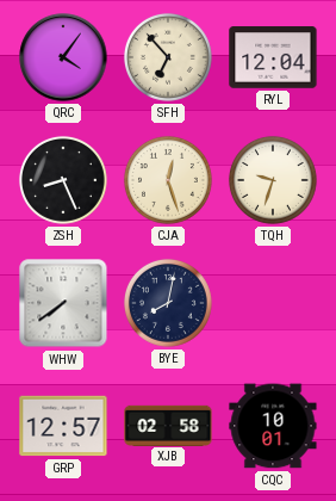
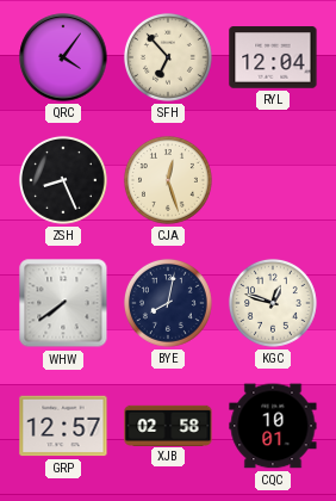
TQH: 9:33 -> none
KGC: none -> 12:48
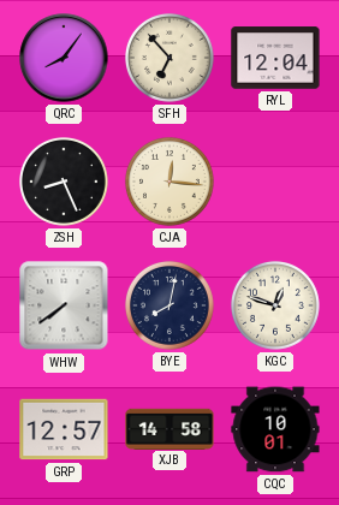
QRC: 4:06 -> 8:06
CJA: 12:27 -> 12:16
XJB: 02:58 -> 14:58
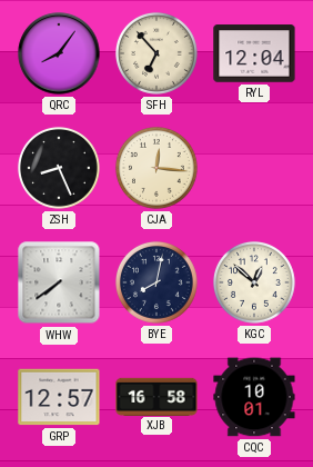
KGC: 12:48 -> 12:52
XJB: 14:58 -> 16:58
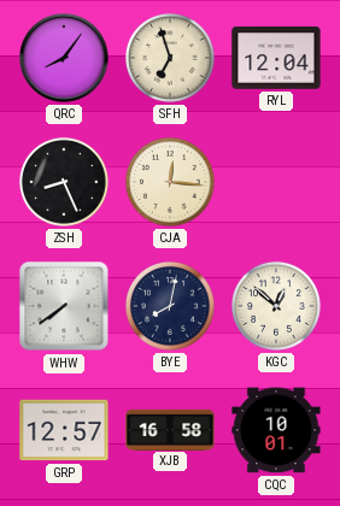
SFH: 6:53 -> 6:57
